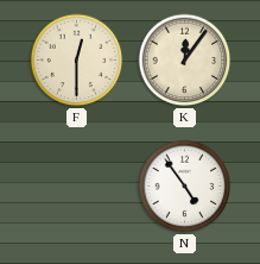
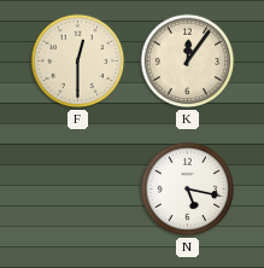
N: 4:54 -> 5:17
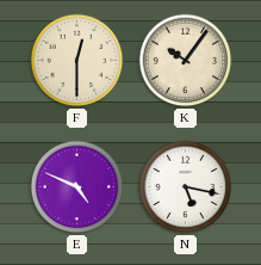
K: 12:06 -> 10:06
E: none -> 4:49
